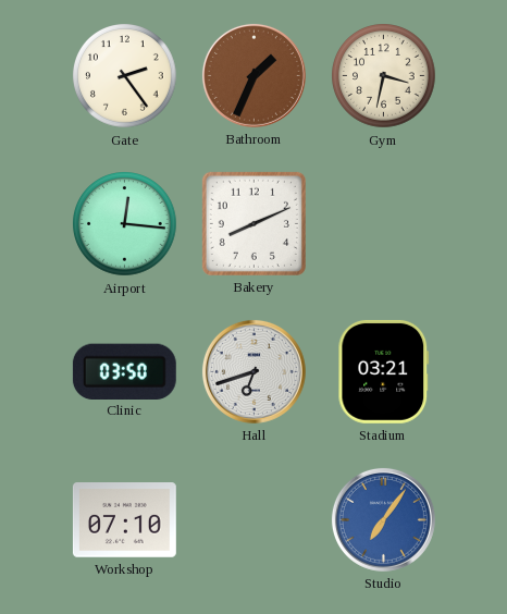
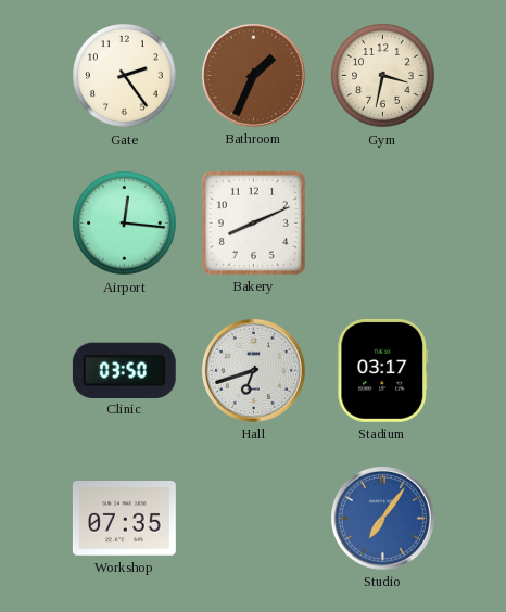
Stadium: 03:21 -> 03:17
Workshop: 07:10 -> 07:35
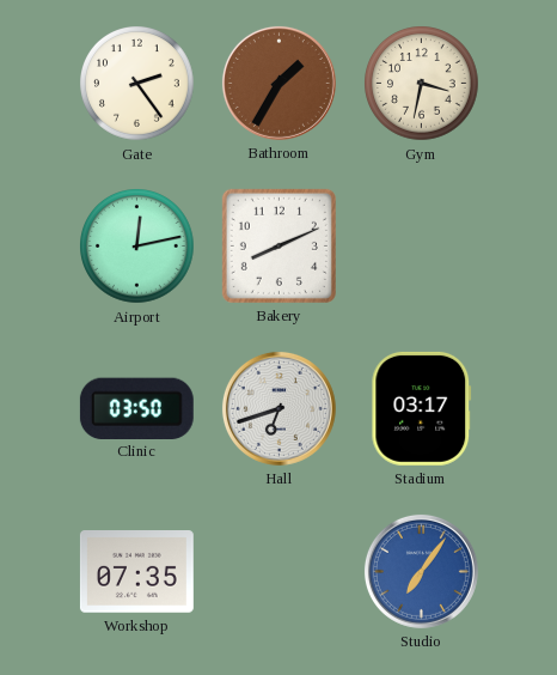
Bathroom: 1:34 -> 1:35
Airport: 12:16 -> 12:13
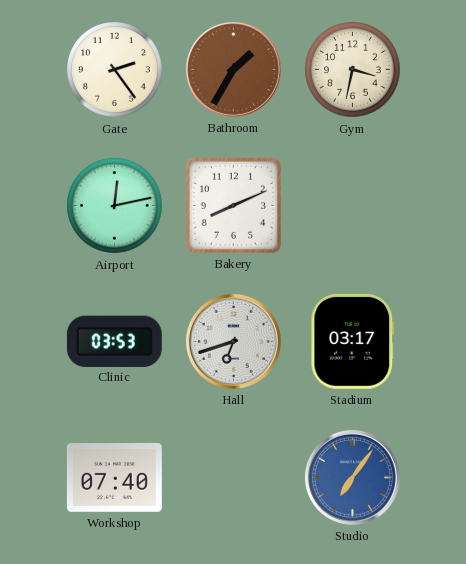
Clinic: 03:50 -> 03:53
Workshop: 07:35 -> 07:40
